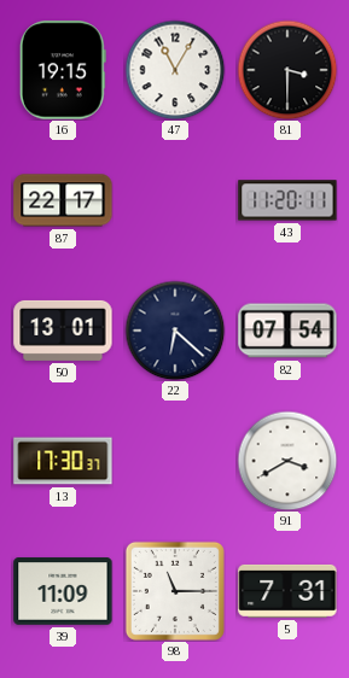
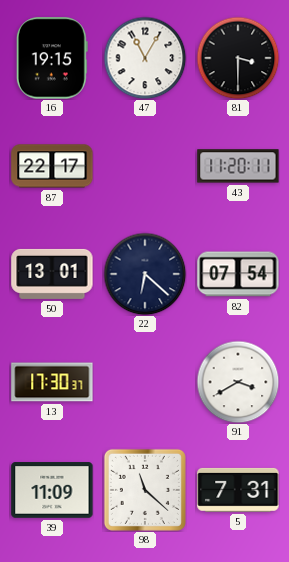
98: 11:15 -> 11:22
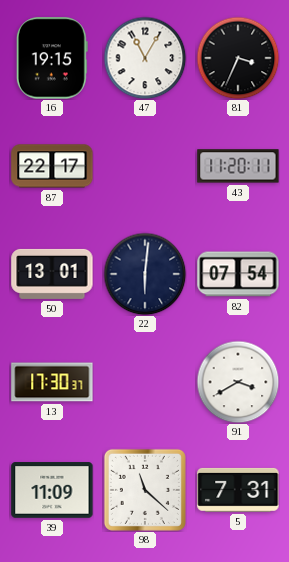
81: 3:30 -> 3:34
22: 6:22 -> 6:01
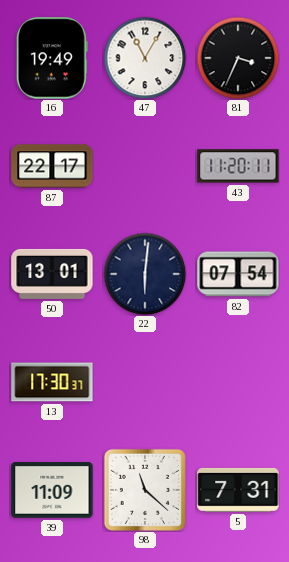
16: 19:15 -> 19:49
91: 3:40 -> none
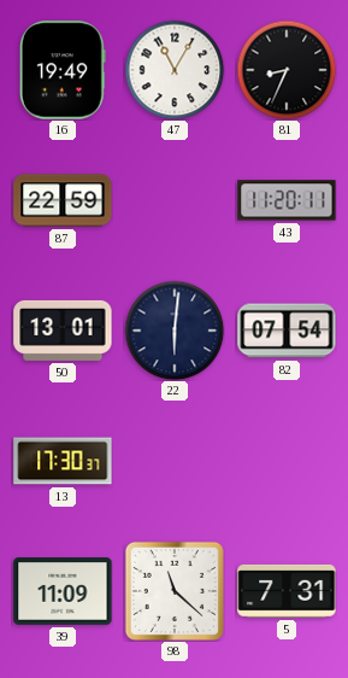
81: 3:34 -> 8:34
87: 22:17 -> 22:59
